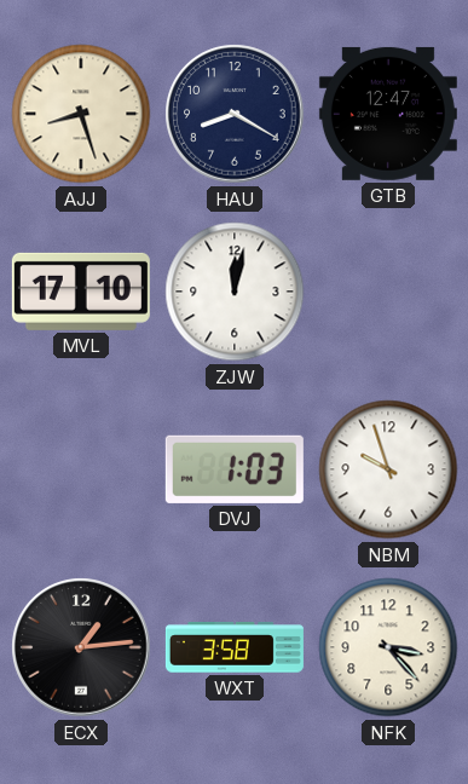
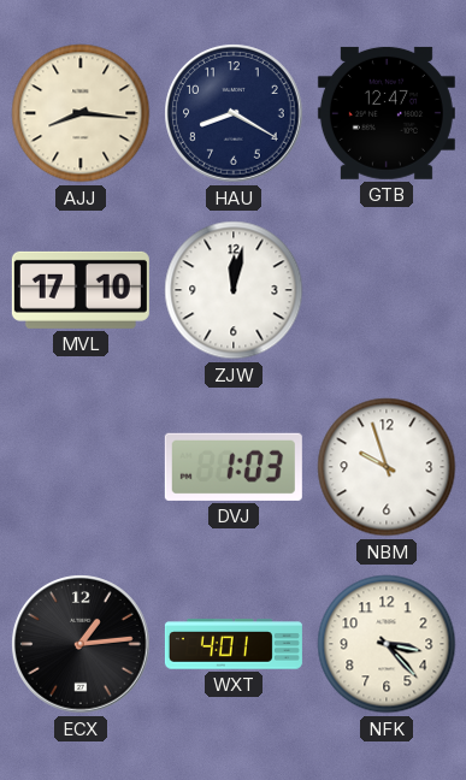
AJJ: 8:27 -> 8:16
WXT: 3:58 -> 4:01
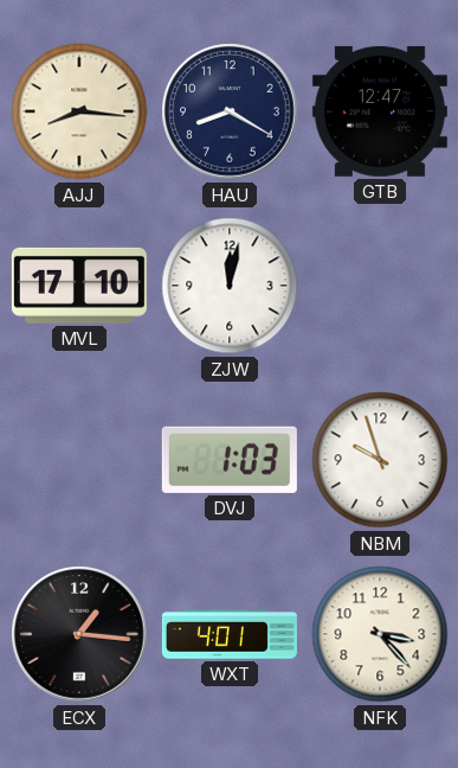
ECX: 1:14 -> 1:16
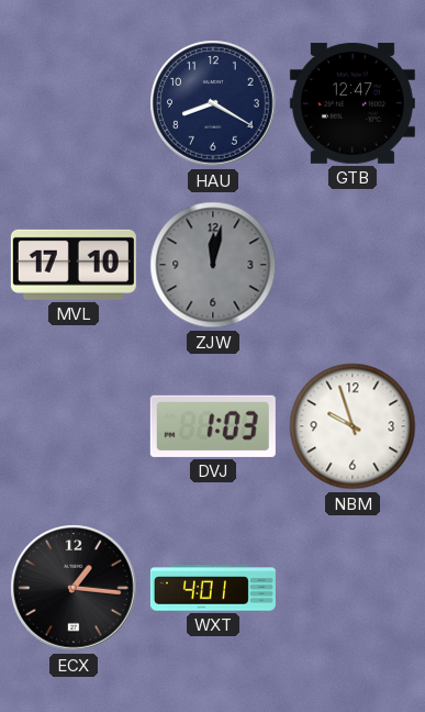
AJJ: 8:16 -> none
ZJW dial: white -> grey
NFK: 3:23 -> none
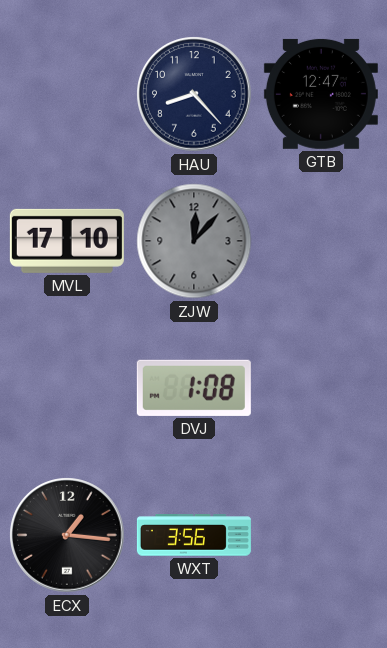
HAU: 8:20 -> 8:23
ZJW: 12:02 -> 12:07
DVJ: 1:03 -> 1:08
NBM: 9:57 -> none
WXT: 4:01 -> 3:56
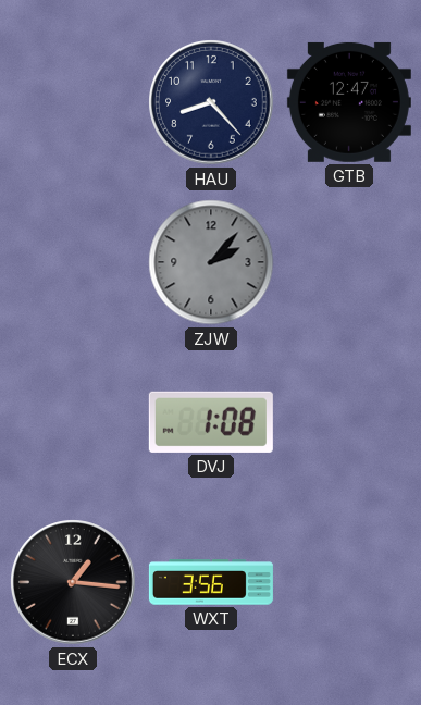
MVL: 17:10 -> none
ZJW: 12:07 -> 2:07
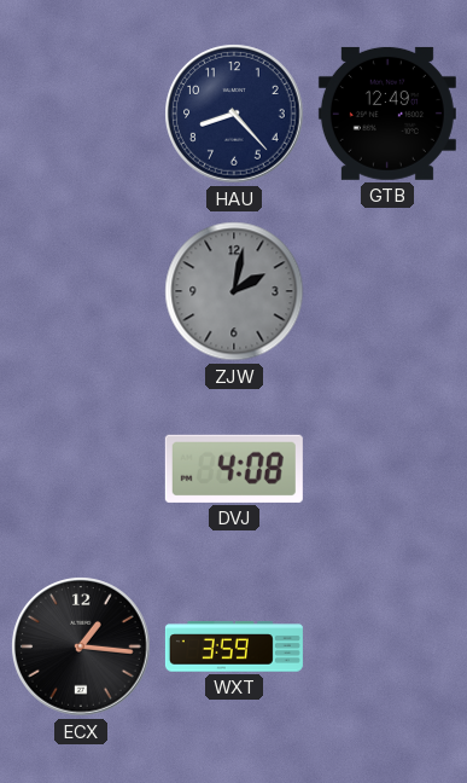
GTB: 12:47 -> 12:49
ZJW: 2:07 -> 2:02
DVJ: 1:08 -> 4:08
WXT: 3:56 -> 3:59
